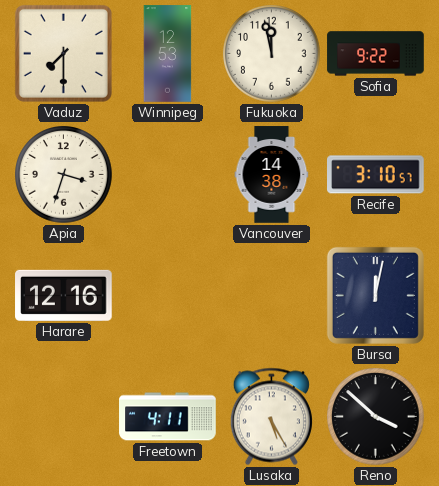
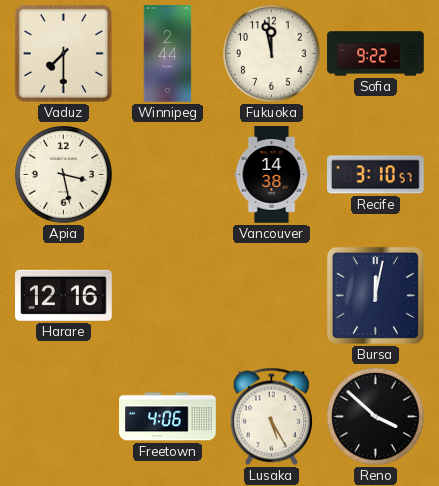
Winnipeg: 12:53 -> 2:44
Apia: 3:33 -> 3:28
Freetown: 4:11 -> 4:06
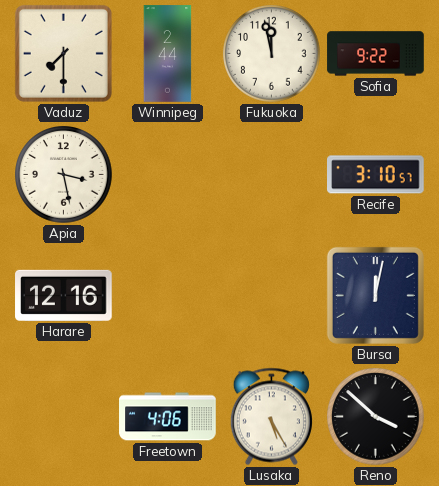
Vancouver: 14:38 -> none
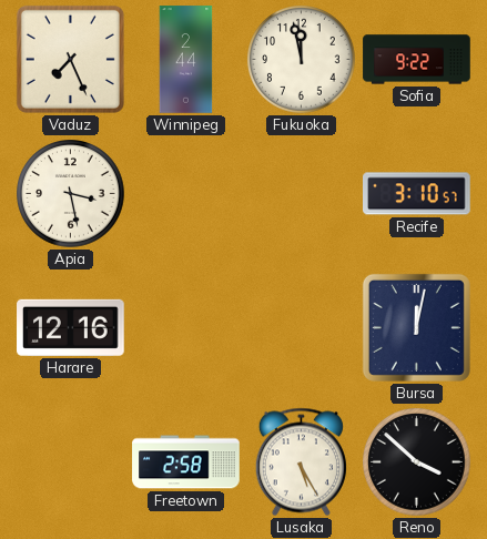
Vaduz: 7:30 -> 7:26
Freetown: 4:06 -> 2:58
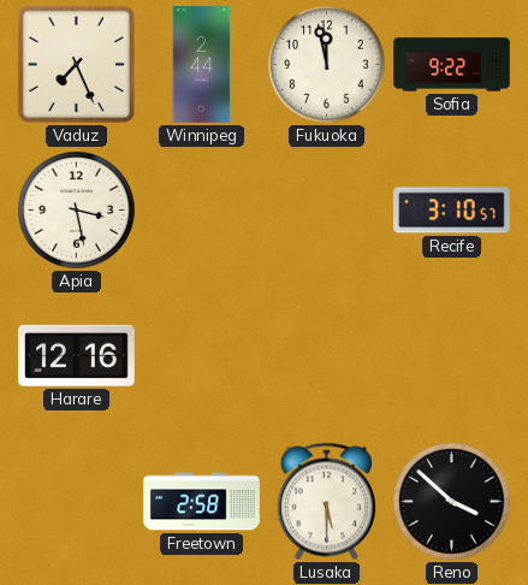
Bursa: 12:02 -> none
Lusaka: 5:25 -> 5:30
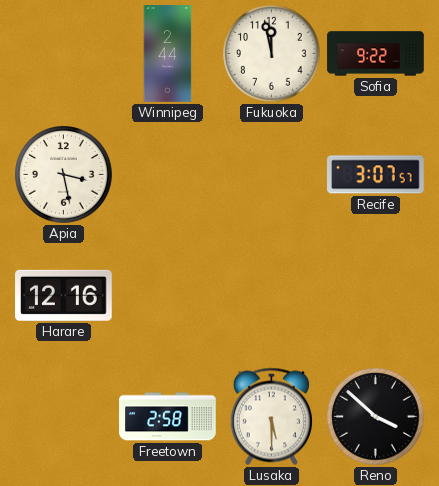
Vaduz: 7:26 -> none
Recife: 3:10 -> 3:07
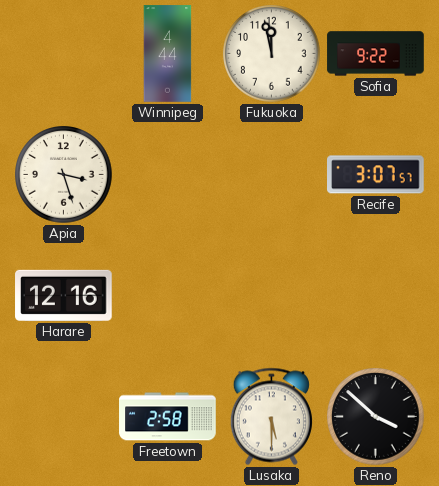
Winnipeg: 2:44 -> 4:44
Apia: 3:28 -> 3:27
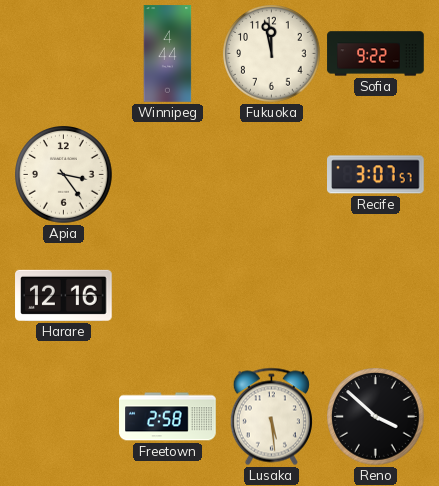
Apia: 3:27 -> 3:24
Lusaka: 5:30 -> 5:29
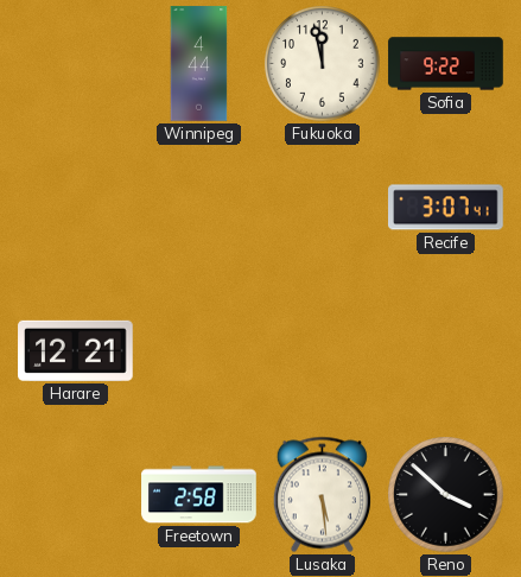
Apia: 3:24 -> none
Recife: 3:07:57 -> 3:07:41
Harare: 12:16 -> 12:21
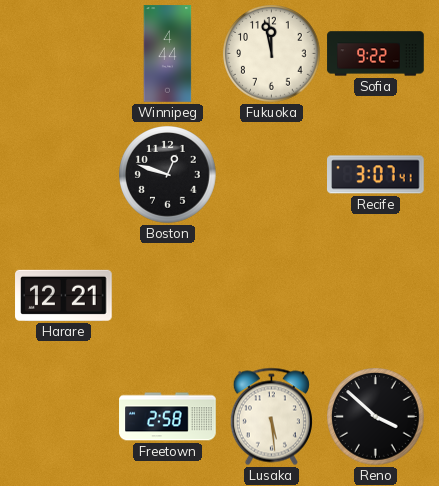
Boston: none -> 12:48
